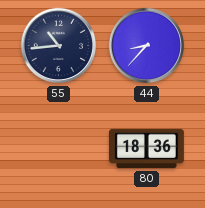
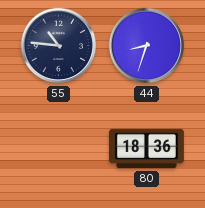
55: 10:44 -> 10:46
44: 8:37 -> 8:33
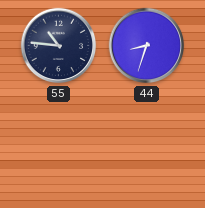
80: 18:36 -> none
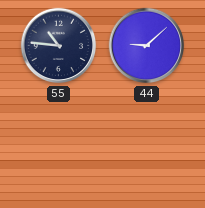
44: 8:33 -> 9:08
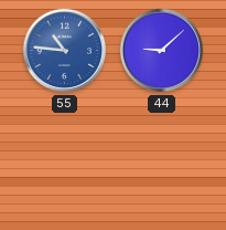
55 dial: navy -> blue
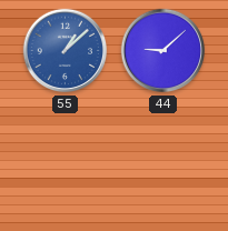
55: 10:46 -> 1:08
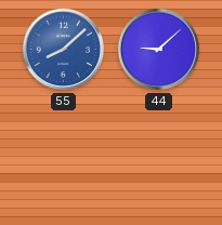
55: 1:08 -> 8:08
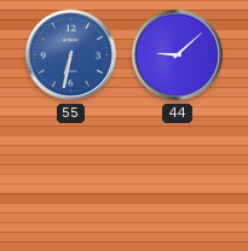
55: 8:08 -> 6:32
